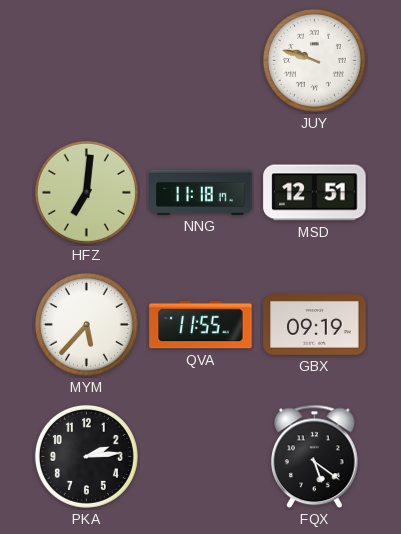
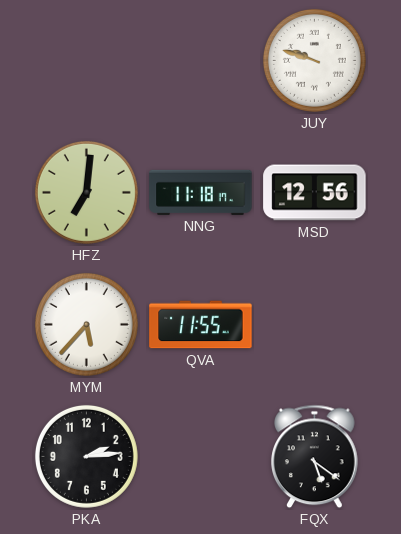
MSD: 12:51 -> 12:56
GBX: 09:19 -> none
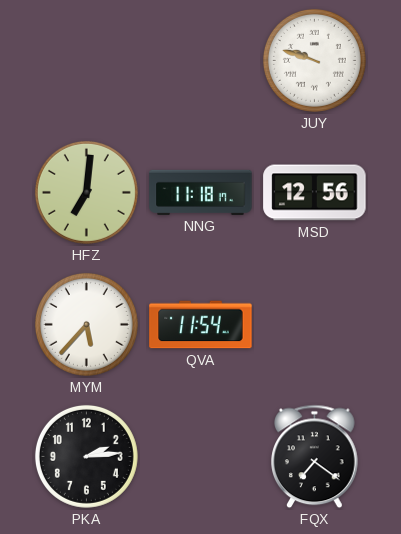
QVA: 11:55 -> 11:54
FQX: 5:21 -> 7:21
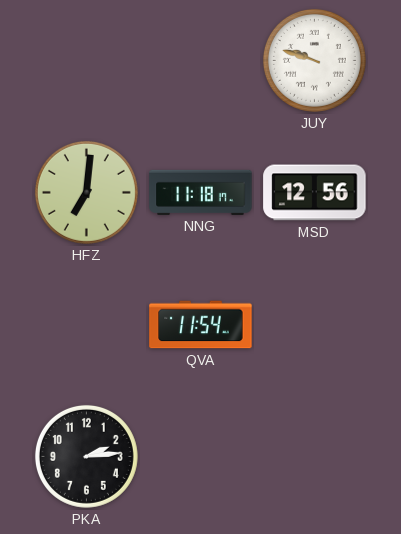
MYM: 5:37 -> none
FQX: 7:21 -> none
